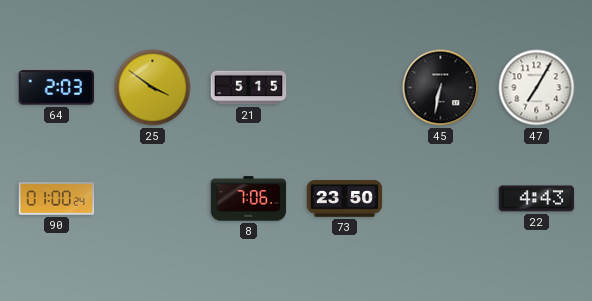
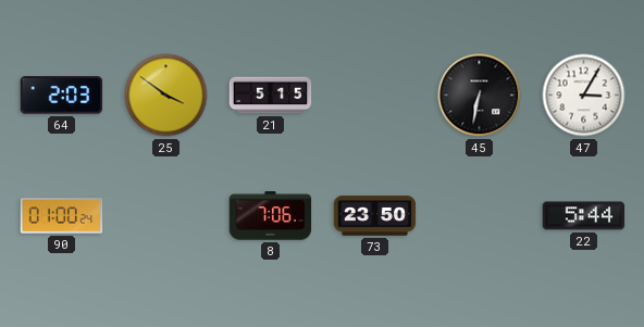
47: 7:05 -> 3:05
22: 4:43 -> 5:44
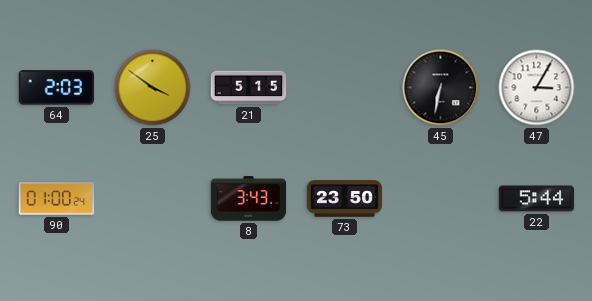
8: 7:06 -> 3:43
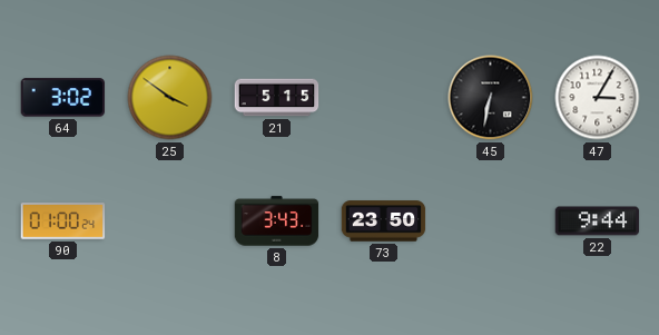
64: 2:03 -> 3:02
22: 5:44 -> 9:44
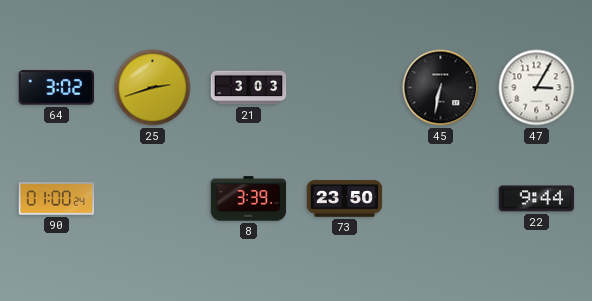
25: 3:51 -> 2:42
21: 5:15 -> 3:03
8: 3:43 -> 3:39
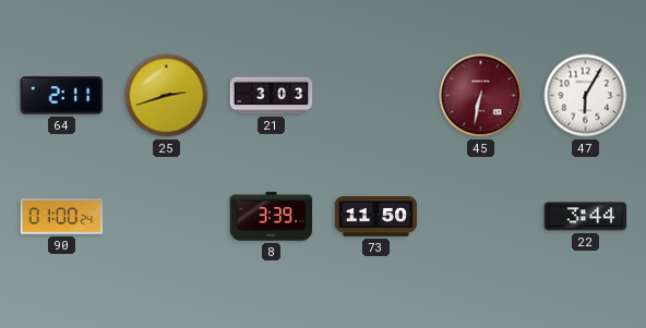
64: 3:02 -> 2:11
45 dial: black -> burgundy
47: 3:05 -> 6:05
73: 23:50 -> 11:50
22: 9:44 -> 3:44
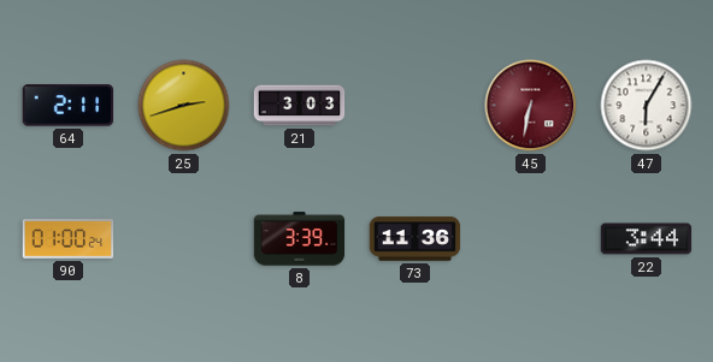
73: 11:50 -> 11:36
